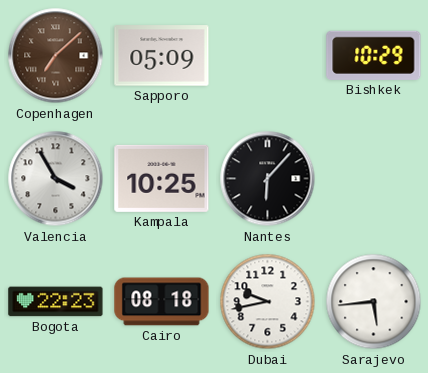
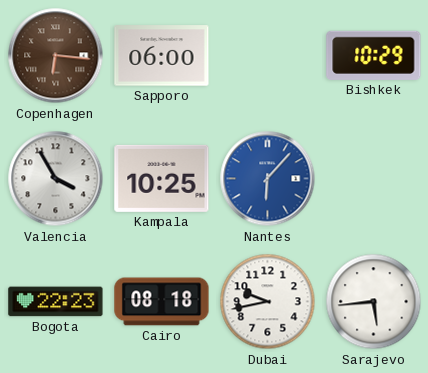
Copenhagen: 7:08 -> 6:16
Sapporo: 05:09 -> 06:00
Nantes dial: black -> blue
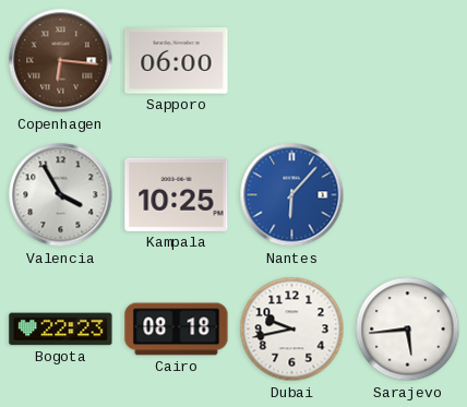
Bishkek: 10:29 -> none
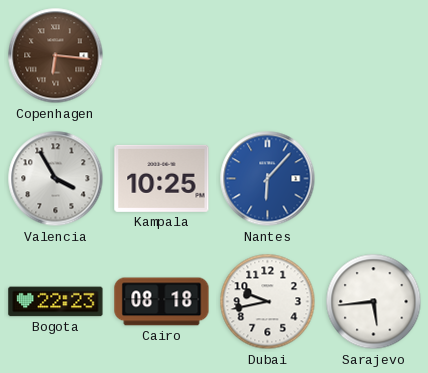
Sapporo: 06:00 -> none
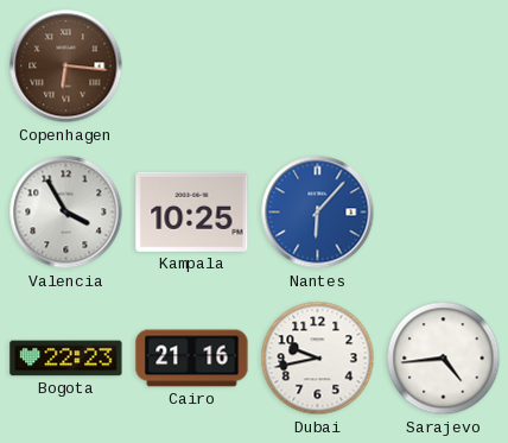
Cairo: 08:18 -> 21:16
Sarajevo: 5:44 -> 4:44
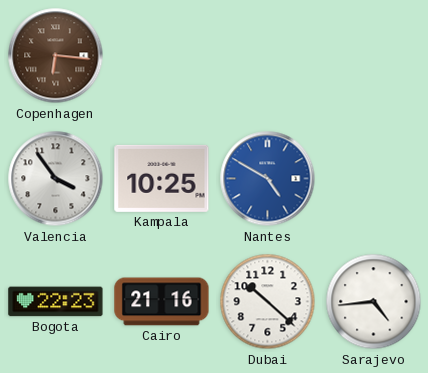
Valencia: 3:55 -> 3:54
Nantes: 6:07 -> 4:50
Dubai: 9:43 -> 10:22
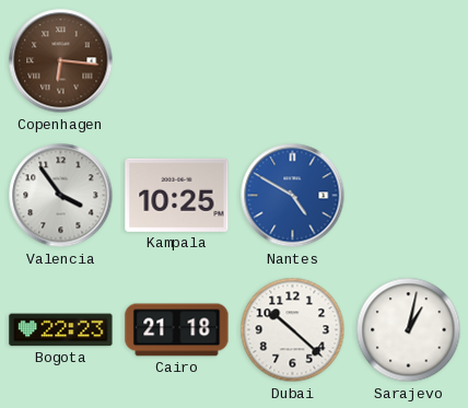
Cairo: 21:16 -> 21:18
Sarajevo: 4:44 -> 1:02
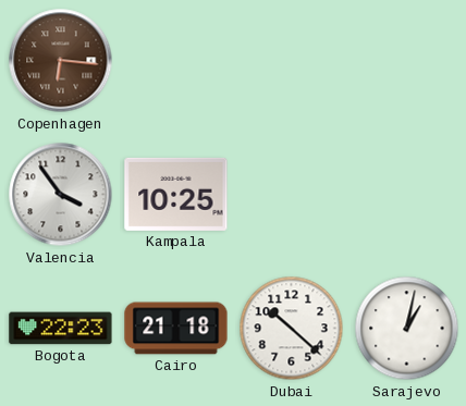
Nantes: 4:50 -> none
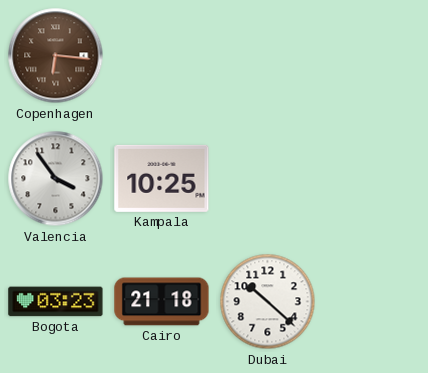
Bogota: 22:23 -> 03:23
Sarajevo: 1:02 -> none
